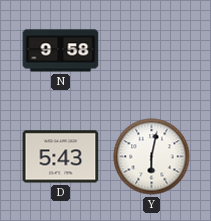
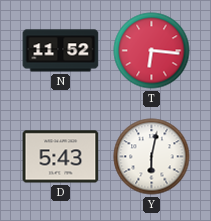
N: 9:58 -> 11:52
T: none -> 6:16
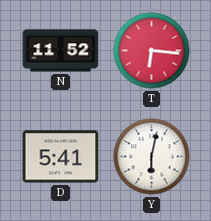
D: 5:43 -> 5:41
